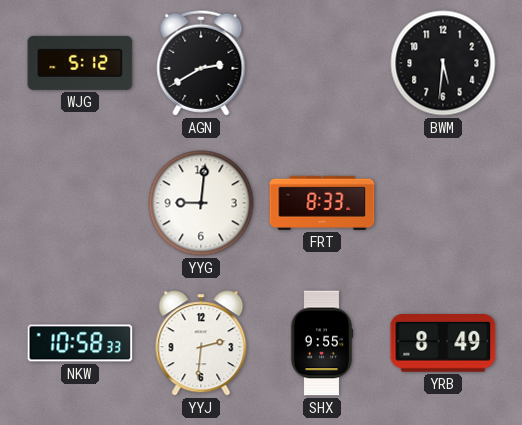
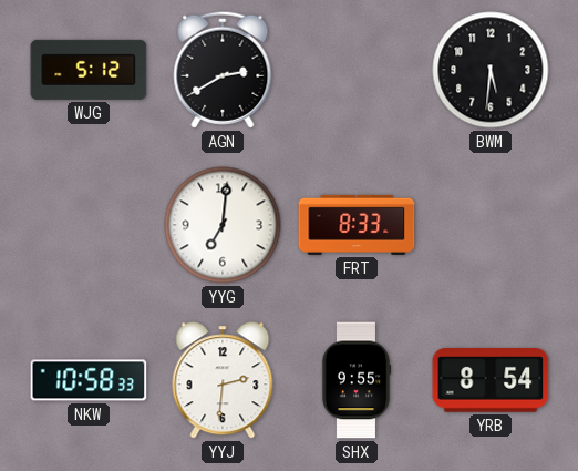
YYG: 9:01 -> 7:01
YRB: 8:49 -> 8:54
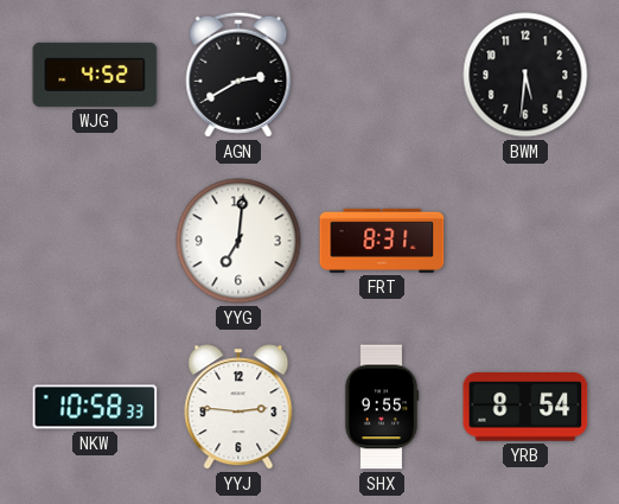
WJG: 5:12 -> 4:52
FRT: 8:33 -> 8:31
YYJ: 2:31 -> 2:46
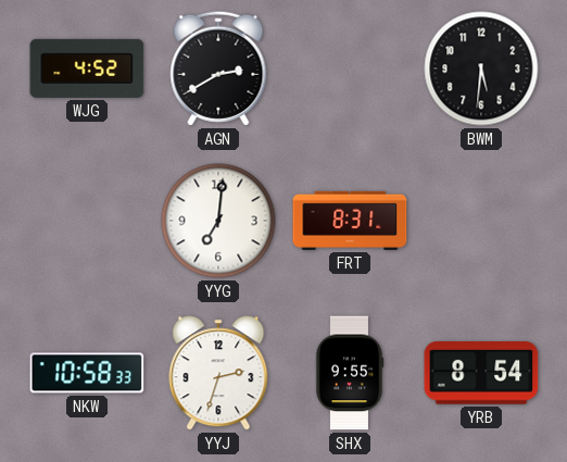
YYJ: 2:46 -> 2:33
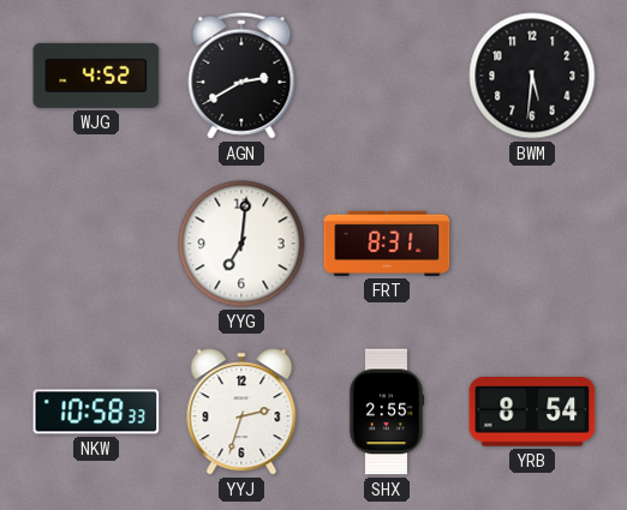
SHX: 9:55 -> 2:55
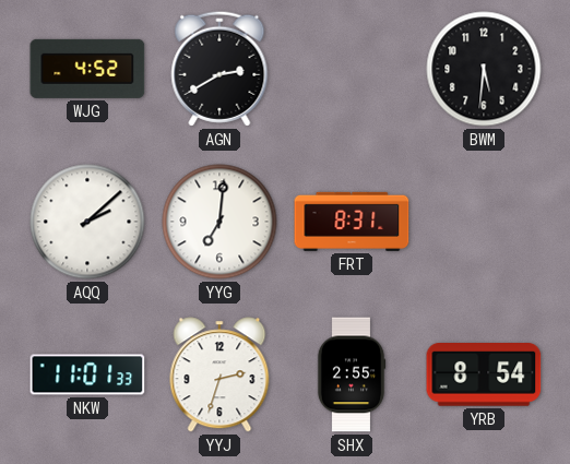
AQQ: none -> 2:08
NKW: 10:58 -> 11:01
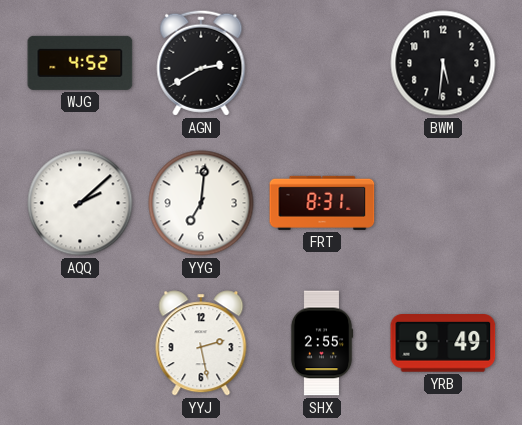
NKW: 11:01 -> none
YYJ: 2:33 -> 2:28
YRB: 8:54 -> 8:49
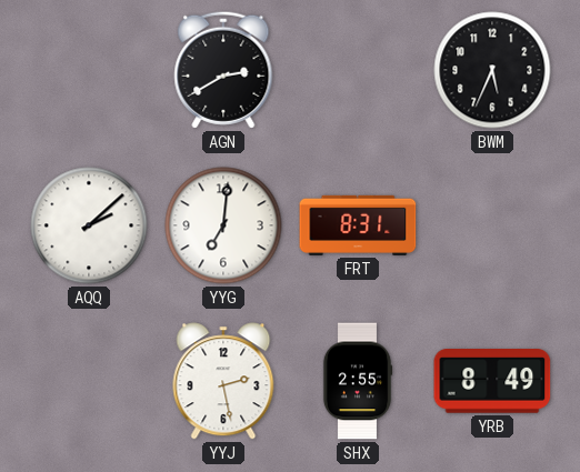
WJG: 4:52 -> none
BWM: 5:31 -> 5:34
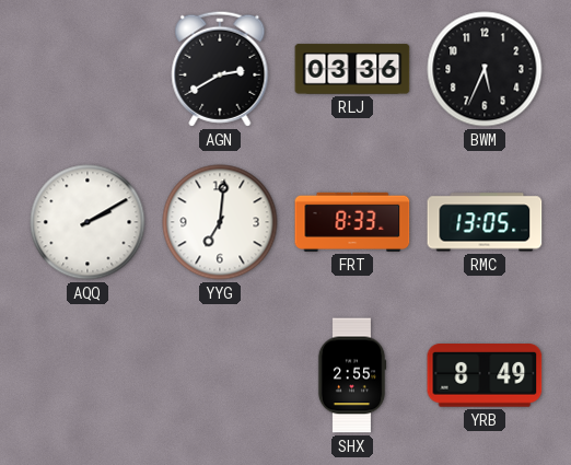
RLJ: none -> 03:36
AQQ: 2:08 -> 2:10
FRT: 8:31 -> 8:33
RMC: none -> 13:05
YYJ: 2:28 -> none
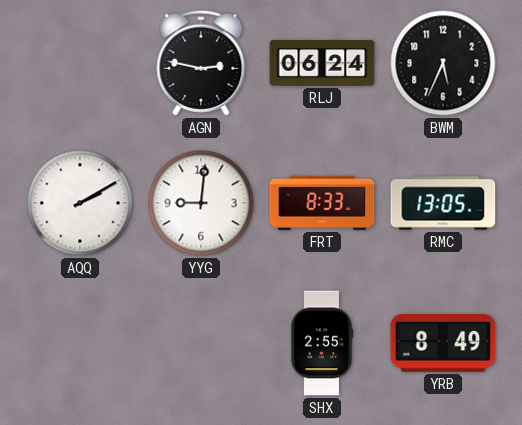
AGN: 2:40 -> 2:47
RLJ: 03:36 -> 06:24
YYG: 7:01 -> 9:01
